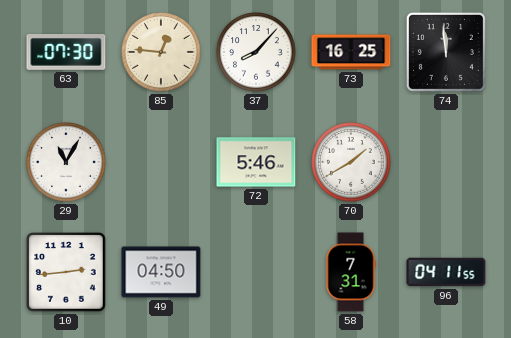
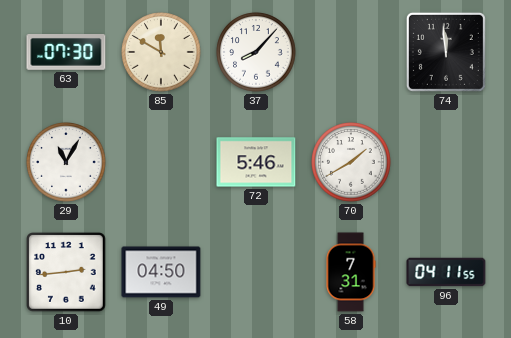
85: 12:46 -> 11:50
73: 16:25 -> none
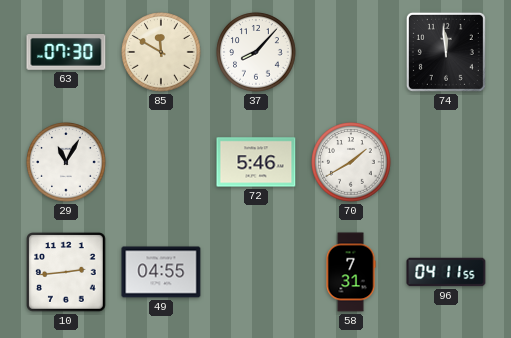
49: 04:50 -> 04:55
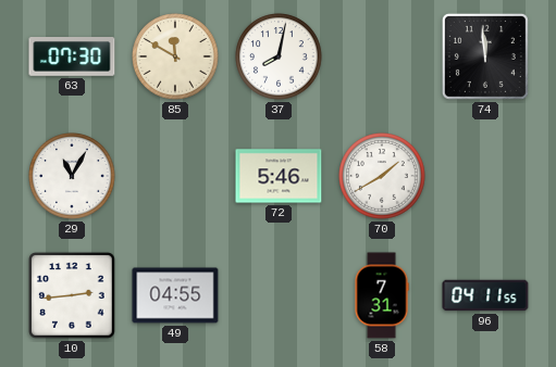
37: 8:07 -> 8:02
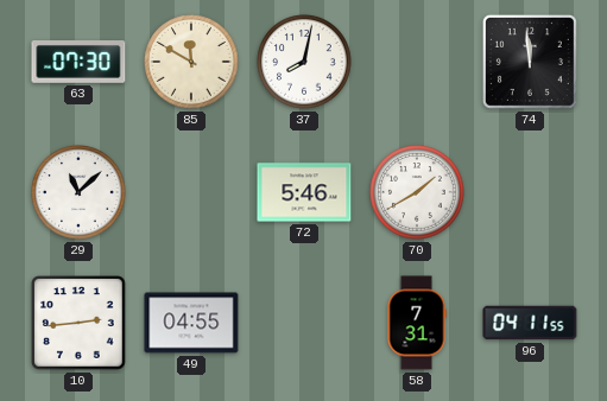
29: 11:05 -> 11:08
